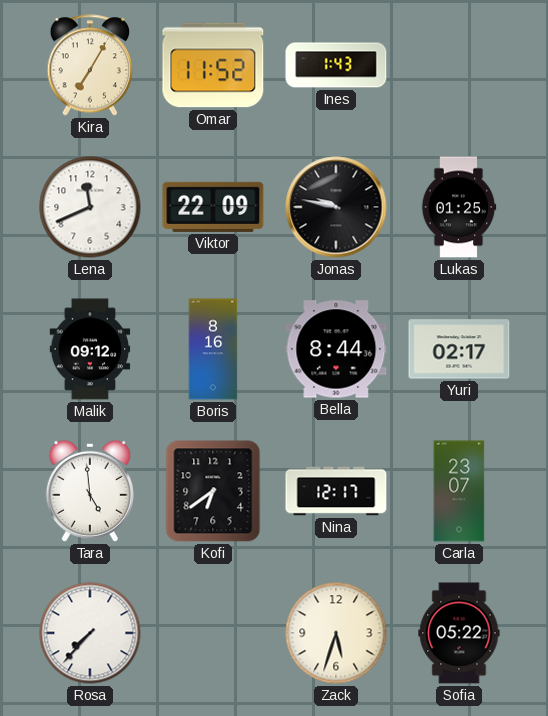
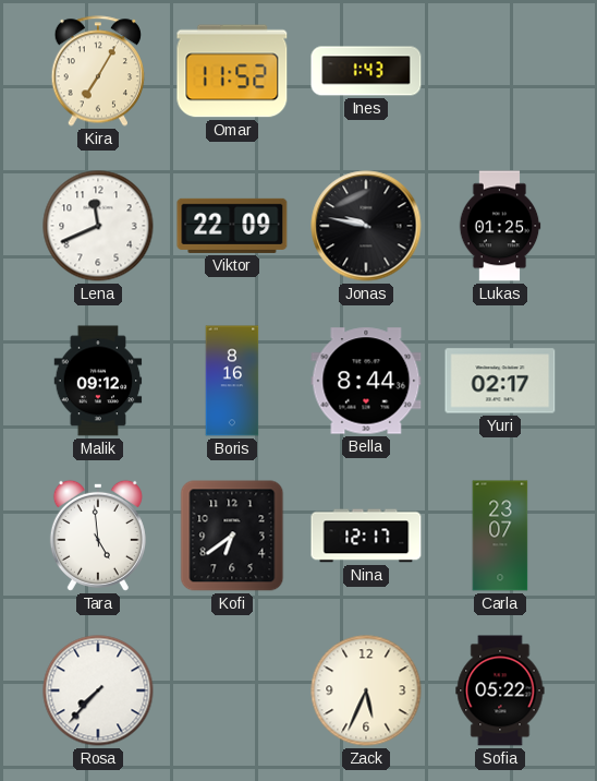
Zack: 5:33 -> 5:34
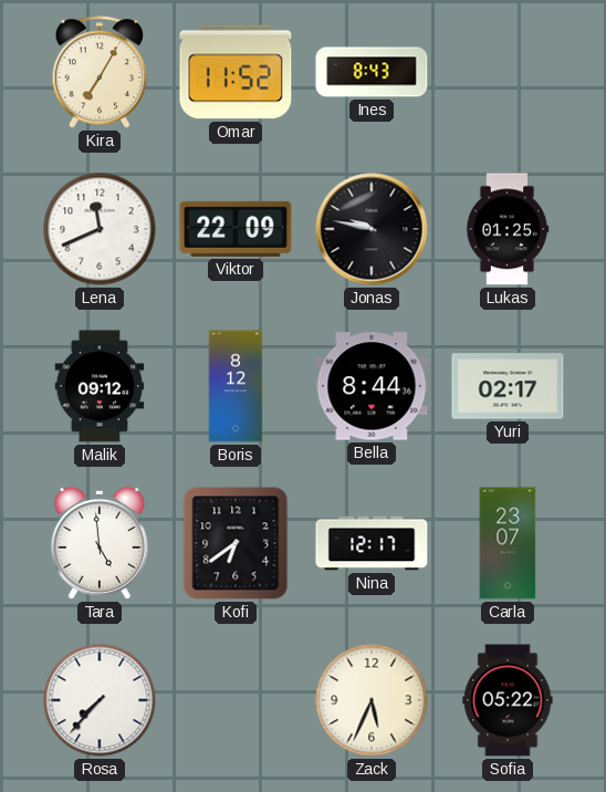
Ines: 1:43 -> 8:43
Boris: 8:16 -> 8:12
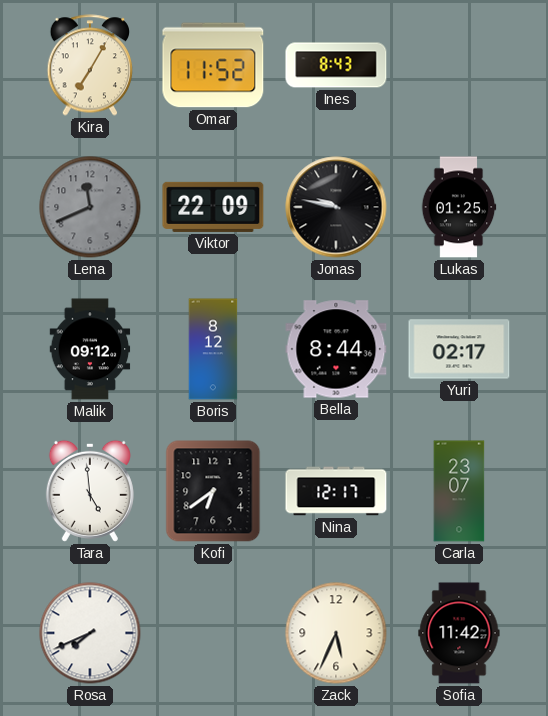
Lena dial: white -> grey
Rosa: 7:37 -> 7:41
Sofia: 05:22 -> 11:42
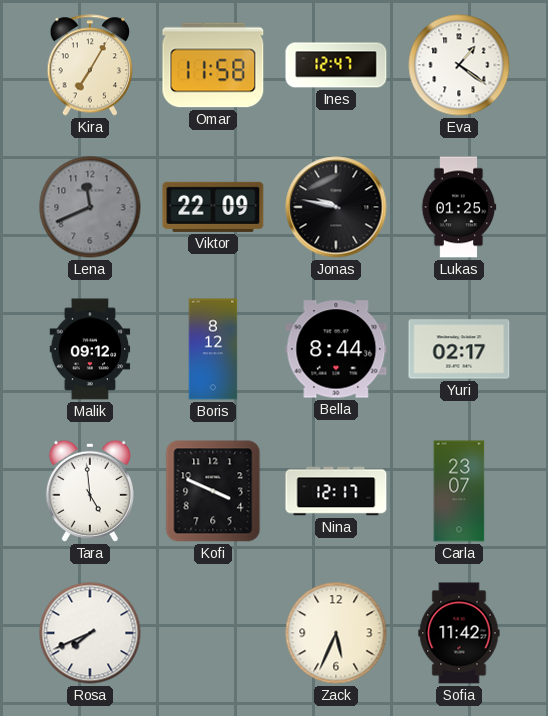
Omar: 11:52 -> 11:58
Ines: 8:43 -> 12:47
Eva: none -> 1:21
Kofi: 6:39 -> 3:49
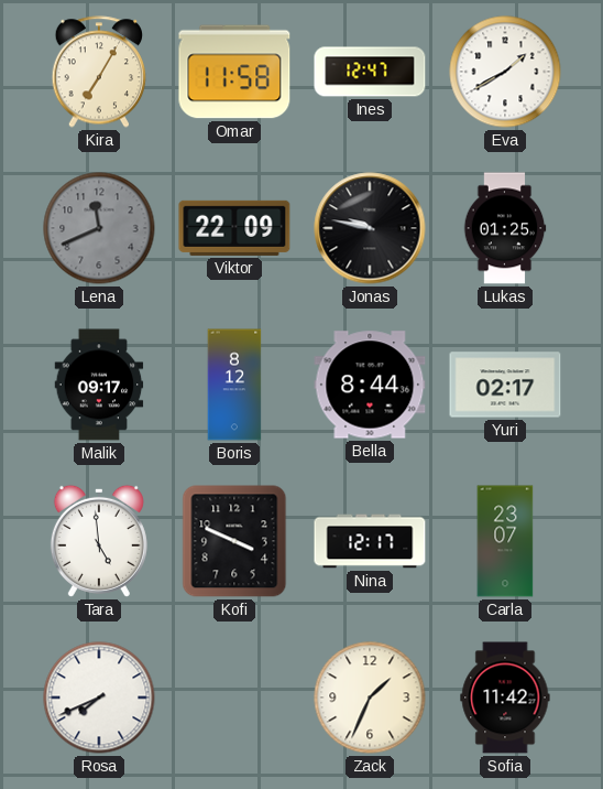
Eva: 1:21 -> 1:40
Malik: 09:12 -> 09:17
Zack: 5:34 -> 1:34
